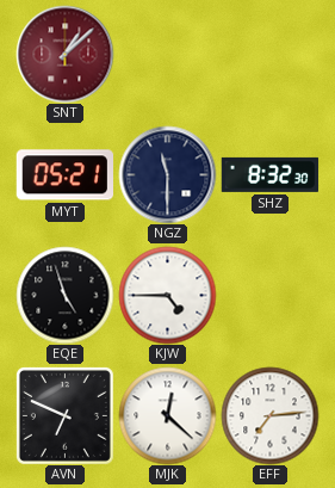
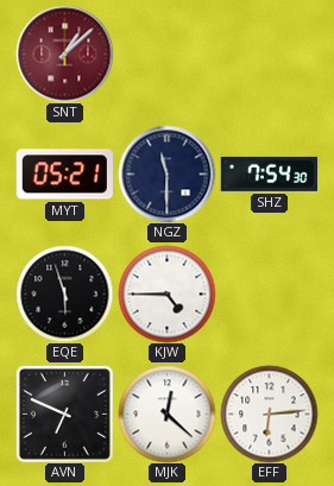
SHZ: 8:32 -> 7:54
EQE: 4:57 -> 5:57
EFF: 7:14 -> 6:14
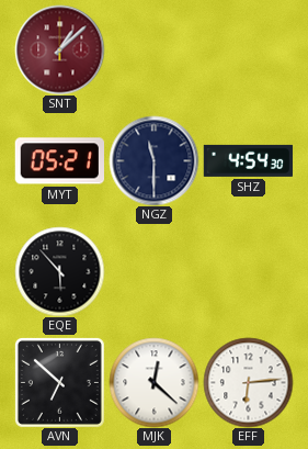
SHZ: 7:54 -> 4:54
EQE: 5:57 -> 5:53
KJW: 4:45 -> none
AVN: 6:49 -> 6:52
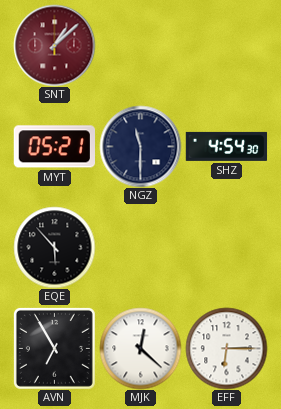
AVN: 6:52 -> 6:55
EFF: 6:14 -> 6:15
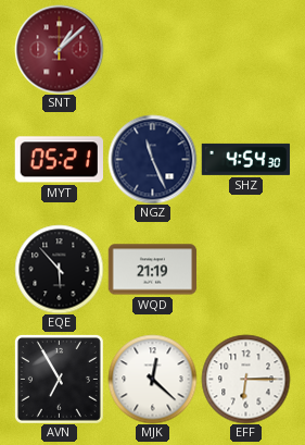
NGZ: 11:30 -> 11:26
WQD: none -> 21:19
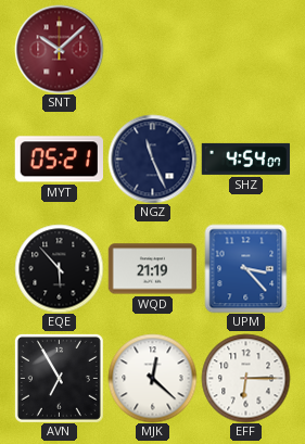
SNT: 1:08 -> 10:08
SHZ: 4:54:30 -> 4:54:07
UPM: none -> 3:23
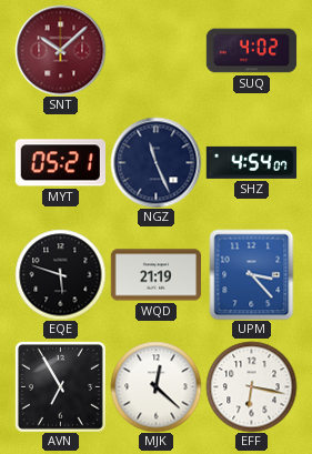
SUQ: none -> 4:02
EQE: 5:53 -> 5:48
EFF: 6:15 -> 6:17
